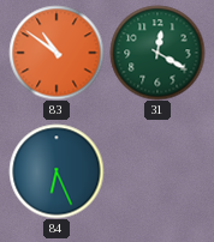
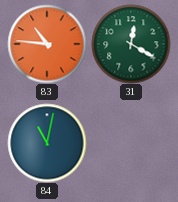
83: 10:51 -> 10:46
84: 6:26 -> 11:02
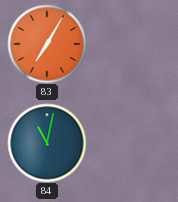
83: 10:46 -> 7:05
31: 12:20 -> none
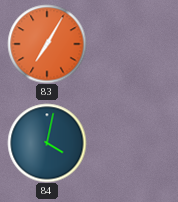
84: 11:02 -> 4:02
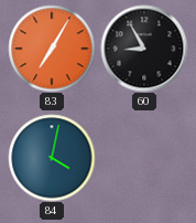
60: none -> 8:55
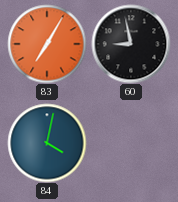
60: 8:55 -> 8:58
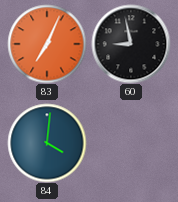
83: 7:05 -> 7:04
84: 4:02 -> 4:01
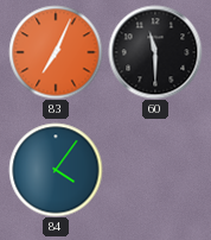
60: 8:58 -> 11:30
84: 4:01 -> 4:06
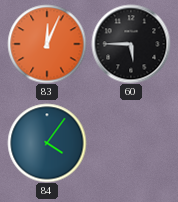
83: 7:04 -> 12:04
60: 11:30 -> 5:45
